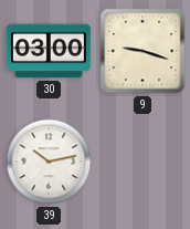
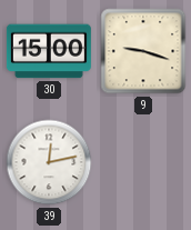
30: 03:00 -> 15:00
39: 10:13 -> 12:13
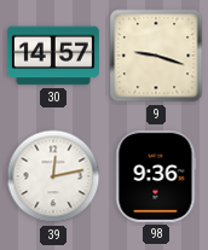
30: 15:00 -> 14:57
98: none -> 9:36
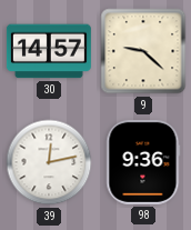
9: 9:18 -> 9:22
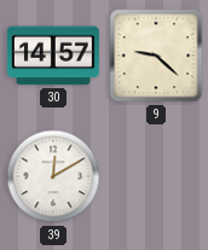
39: 12:13 -> 12:10
98: 9:36 -> none
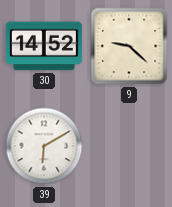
30: 14:57 -> 14:52
39: 12:10 -> 6:10
